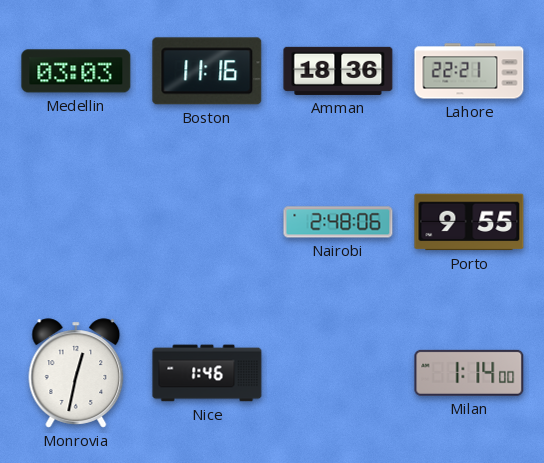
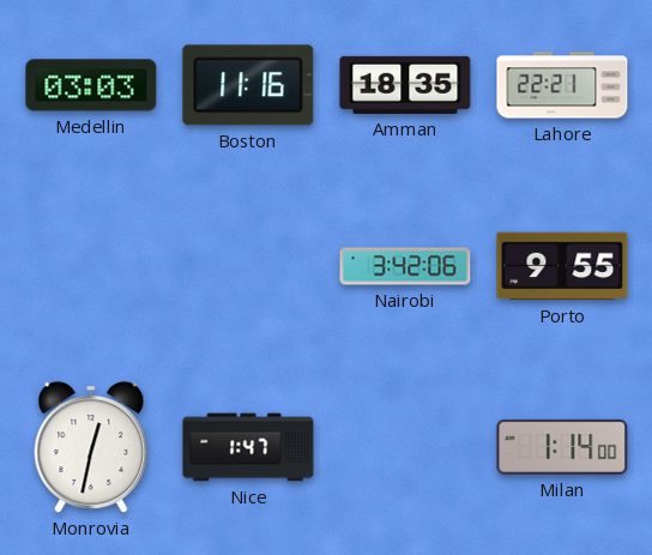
Amman: 18:36 -> 18:35
Nairobi: 2:48 -> 3:42
Nice: 1:46 -> 1:47
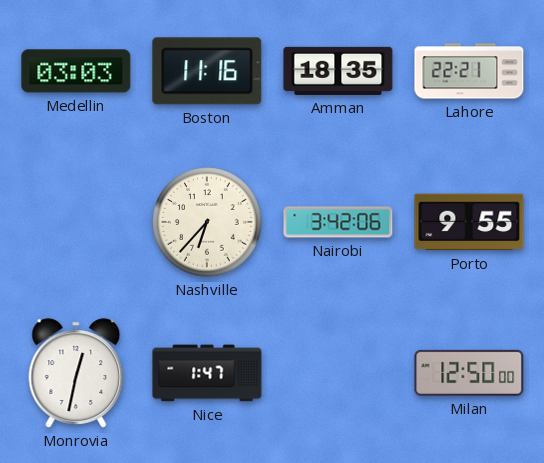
Nashville: none -> 6:37
Milan: 1:14 -> 12:50
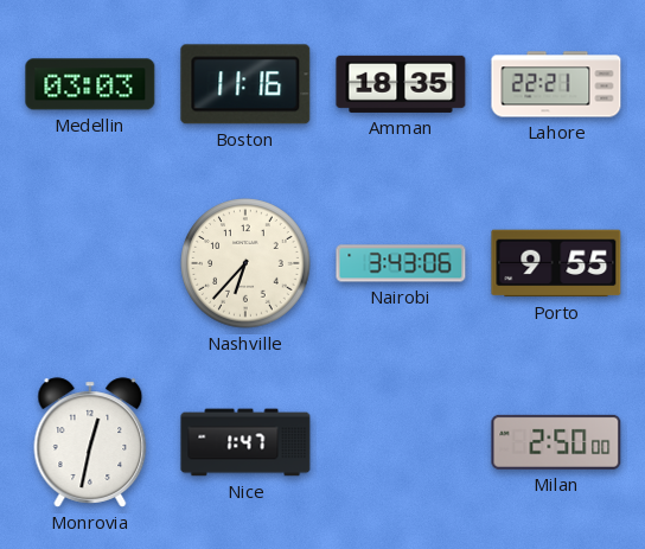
Nairobi: 3:42 -> 3:43
Milan: 12:50 -> 2:50
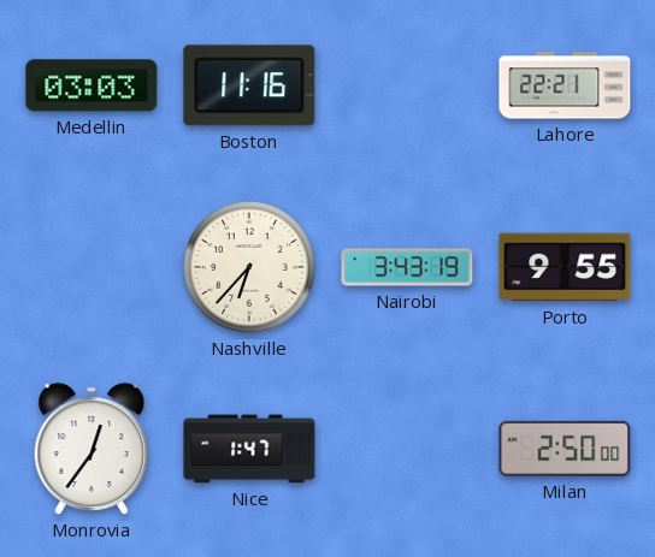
Amman: 18:35 -> none
Nairobi: 3:43:06 -> 3:43:19
Monrovia: 12:32 -> 12:36
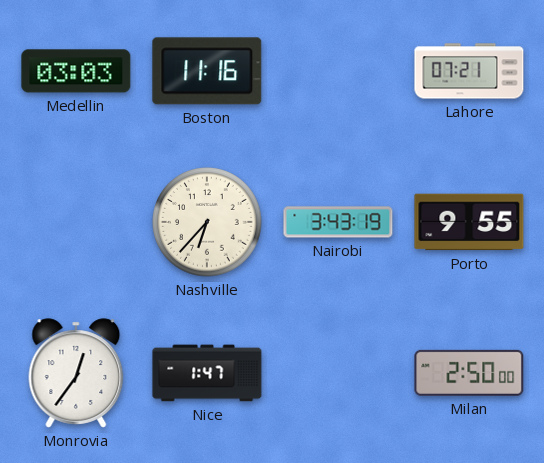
Lahore: 22:21 -> 07:21
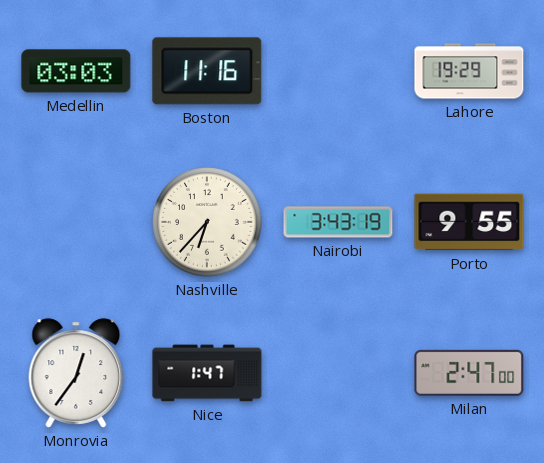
Lahore: 07:21 -> 19:29
Milan: 2:50 -> 2:47
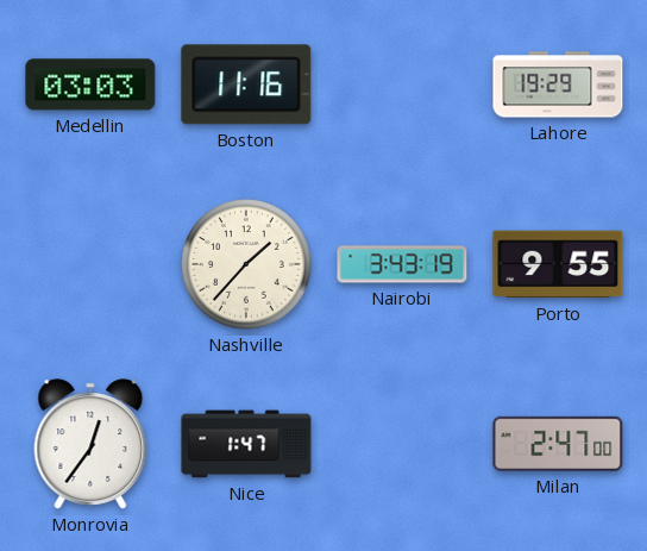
Nashville: 6:37 -> 1:37
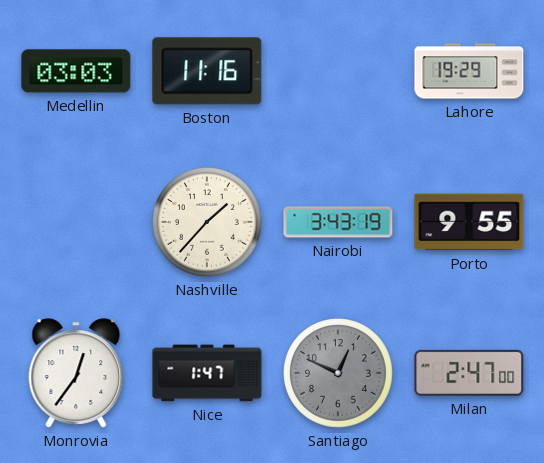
Santiago: none -> 12:49
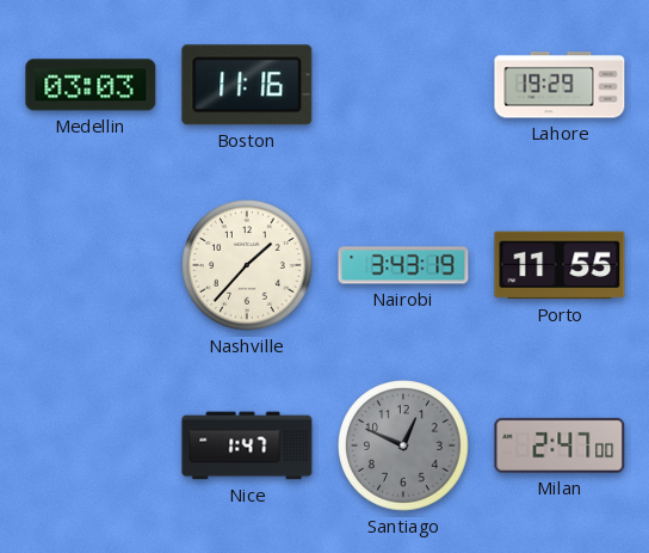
Porto: 9:55 -> 11:55
Monrovia: 12:36 -> none
